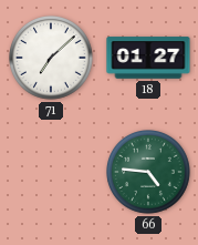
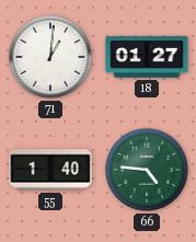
71: 7:08 -> 1:01
55: none -> 1:40
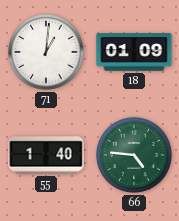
18: 01:27 -> 01:09
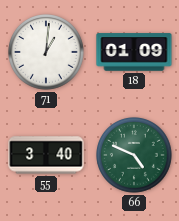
55: 1:40 -> 3:40
66: 4:46 -> 4:49
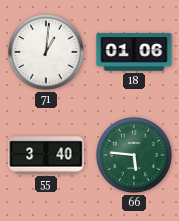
18: 01:09 -> 01:06
66: 4:49 -> 5:46
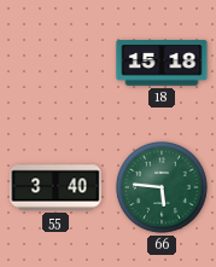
71: 1:01 -> none
18: 01:06 -> 15:18
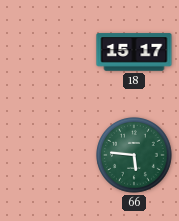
18: 15:18 -> 15:17
55: 3:40 -> none
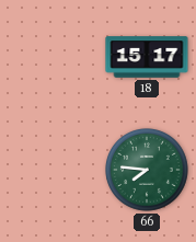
66: 5:46 -> 7:46
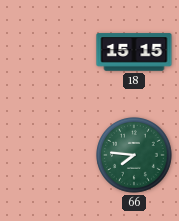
18: 15:17 -> 15:15
